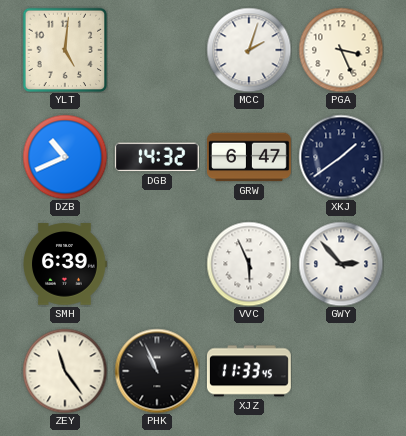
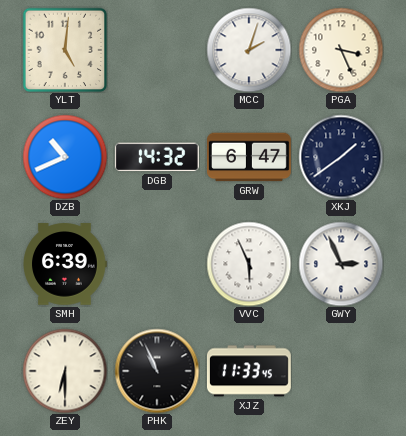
GWY: 2:53 -> 2:56
ZEY: 11:24 -> 6:30
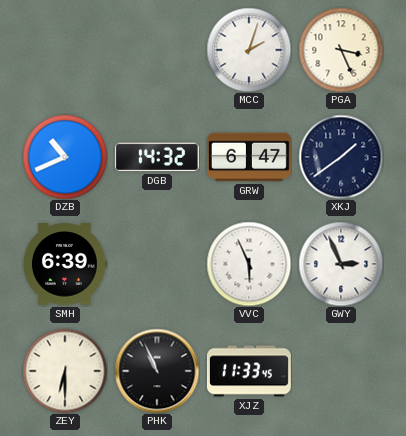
YLT: 5:01 -> none
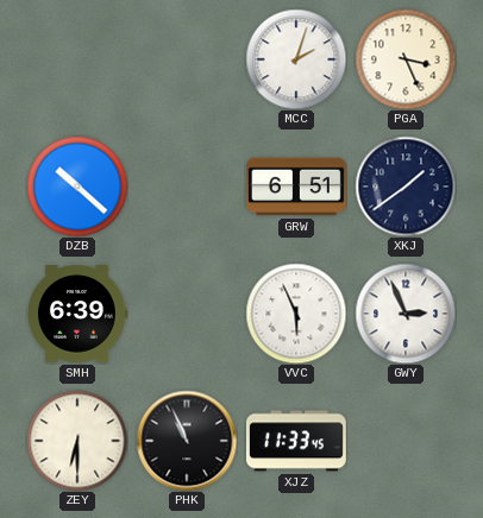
DZB: 10:41 -> 10:22
DGB: 14:32 -> none
GRW: 6:47 -> 6:51
